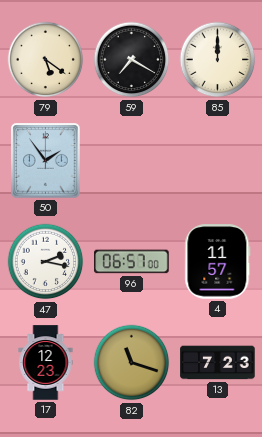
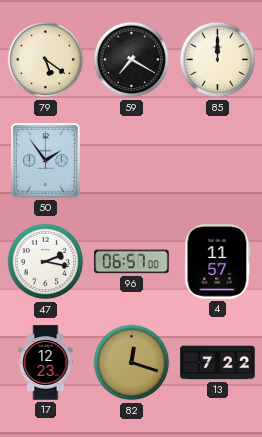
82: 11:18 -> 12:18
13: 7:23 -> 7:22
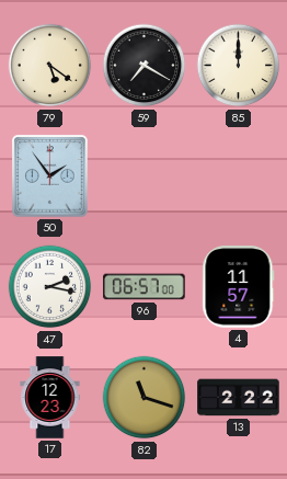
82: 12:18 -> 11:18
13: 7:22 -> 2:22
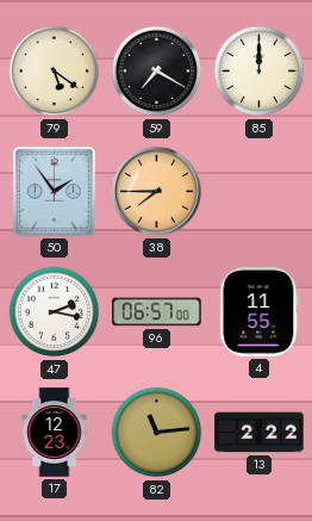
38: none -> 7:45
4: 11:57 -> 11:55
82: 11:18 -> 11:14
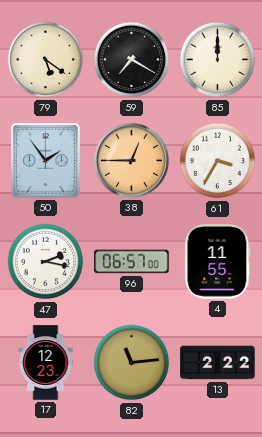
38: 7:45 -> 12:45
61: none -> 3:35
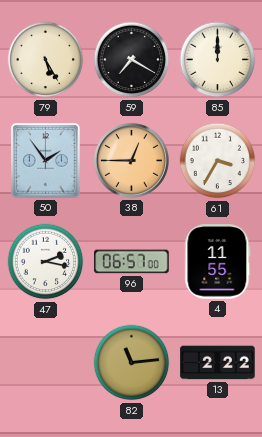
79: 5:21 -> 5:25
17: 12:23 -> none
